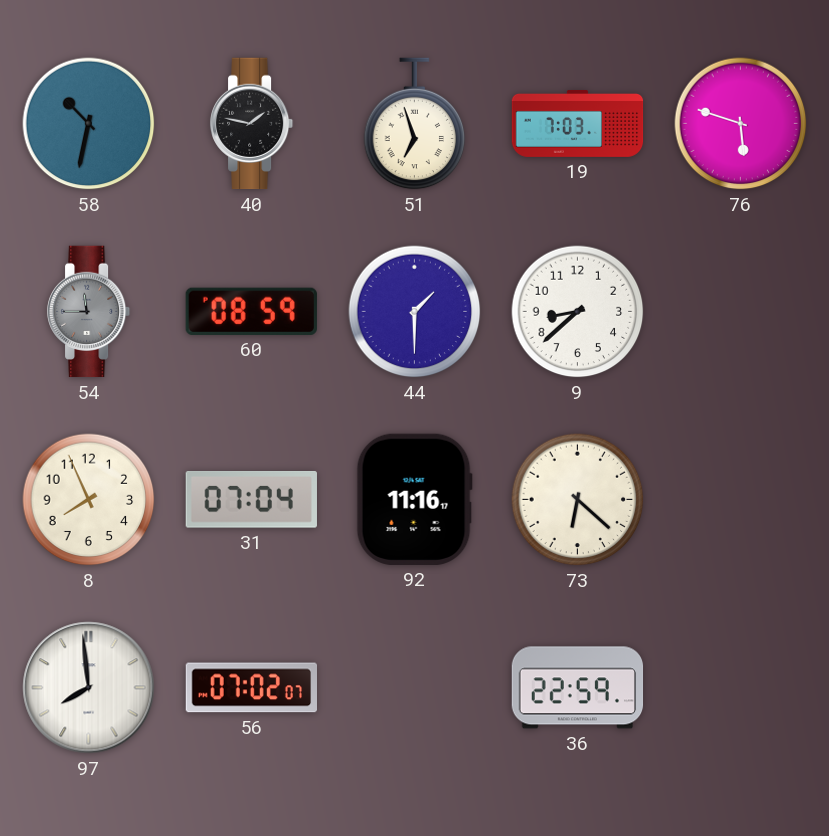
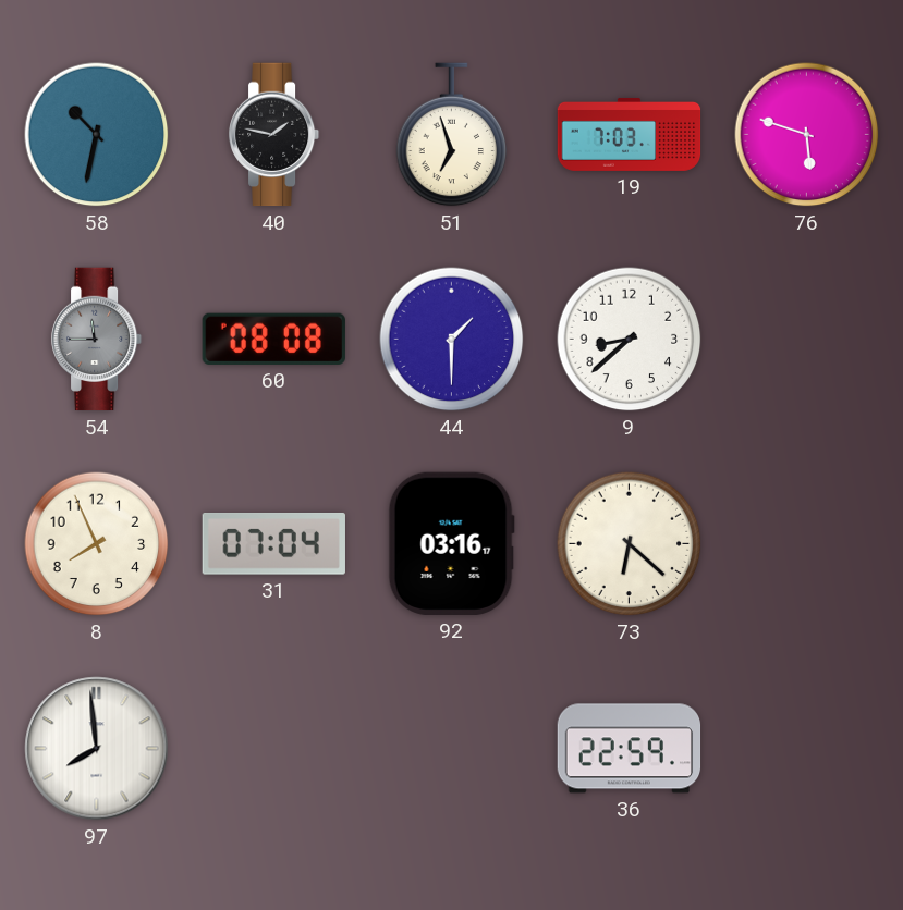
60: 08:59 -> 08:08
92: 11:16 -> 03:16
56: 07:02 -> none
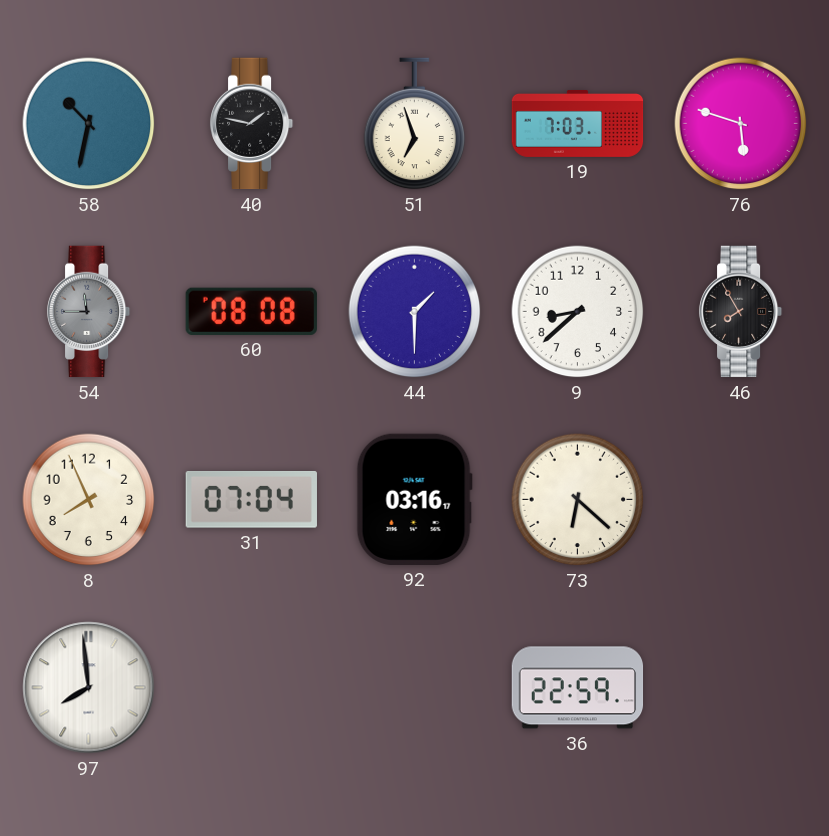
46: none -> 7:55
